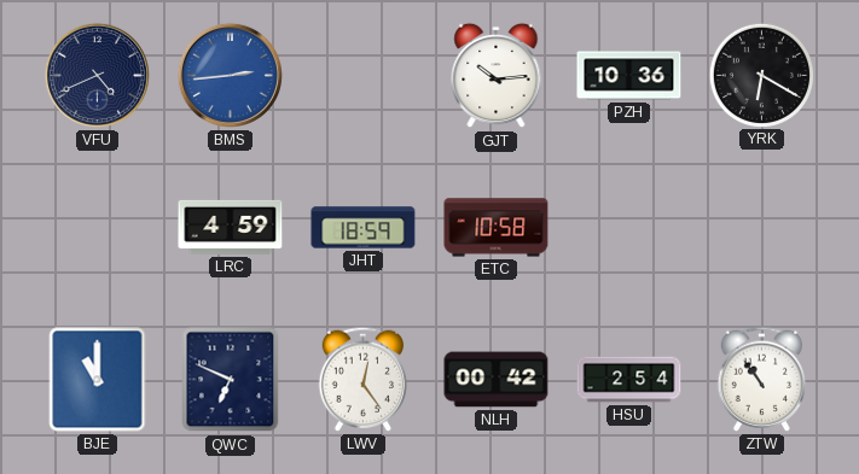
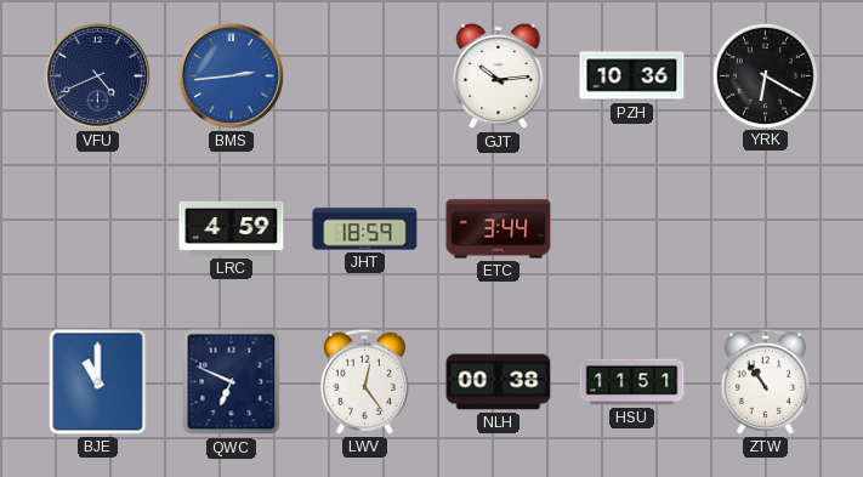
ETC: 10:58 -> 3:44
NLH: 00:42 -> 00:38
HSU: 2:54 -> 11:51
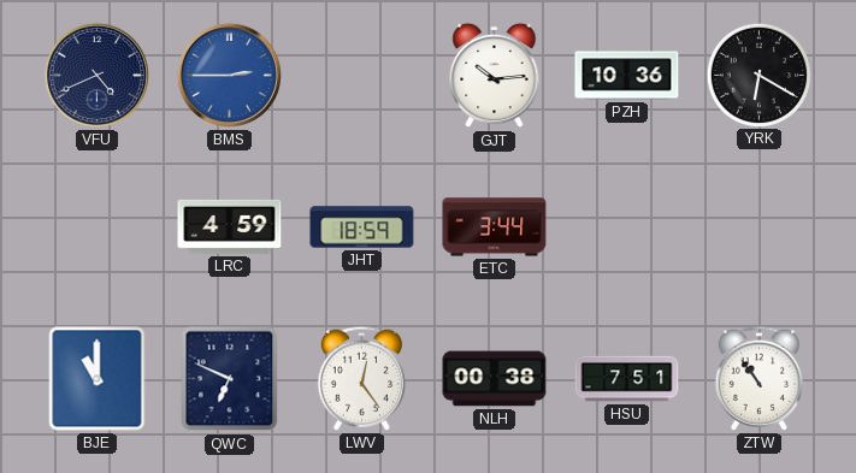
BMS: 2:44 -> 2:45
HSU: 11:51 -> 7:51
